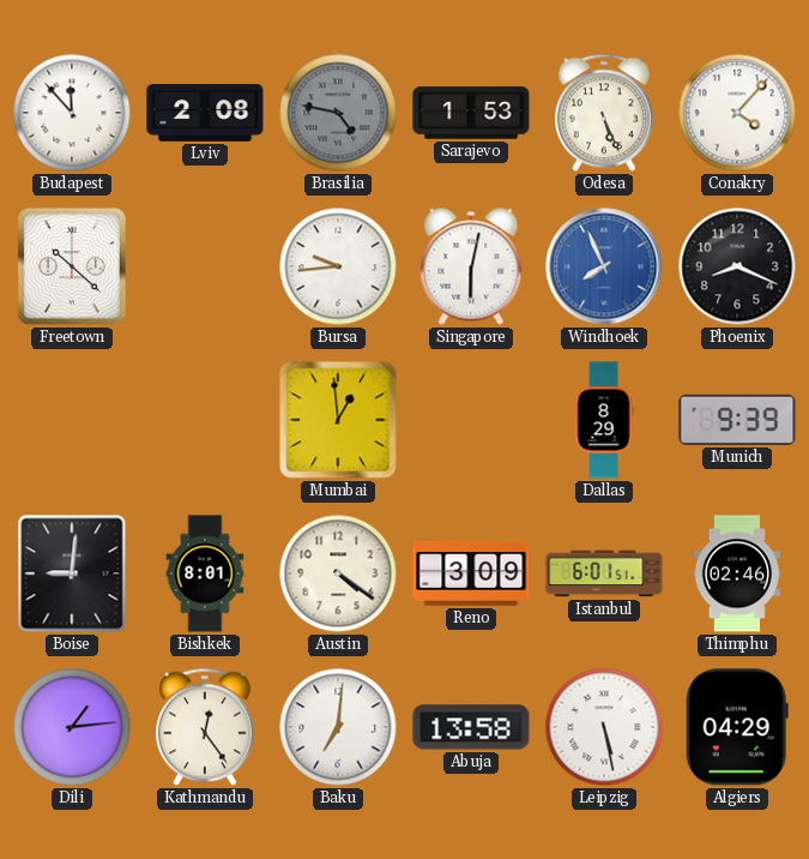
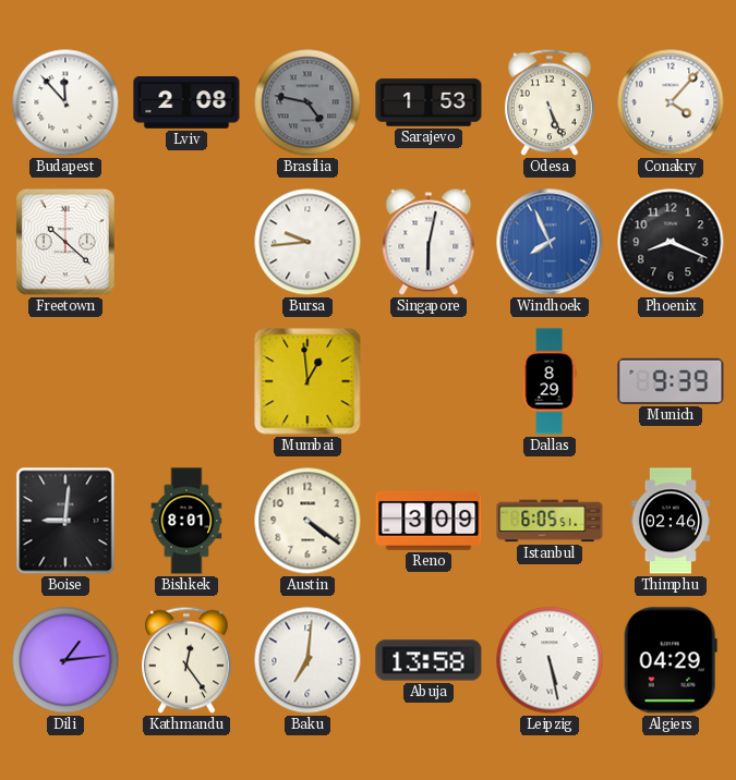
Istanbul: 6:01 -> 6:05
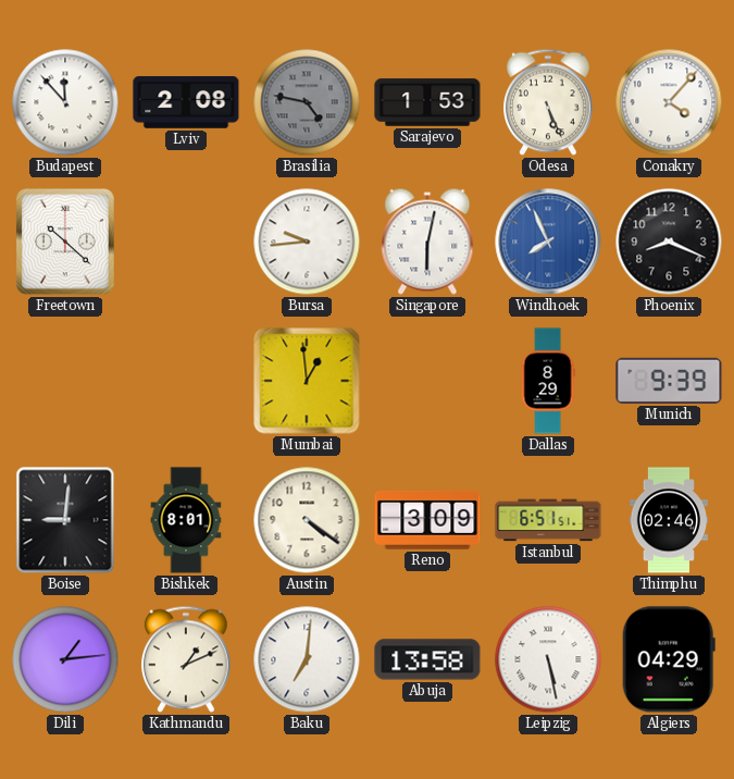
Istanbul: 6:05 -> 6:51
Kathmandu: 12:24 -> 1:11
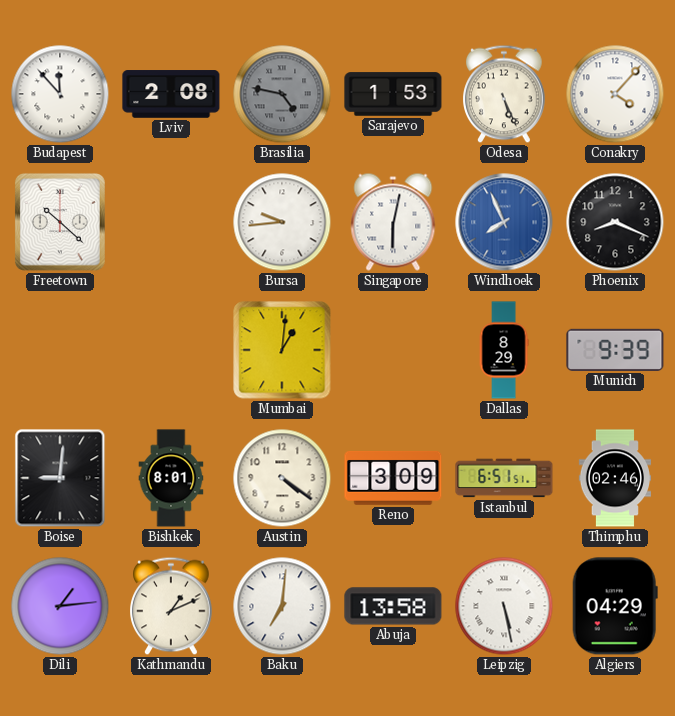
Mumbai: 12:59 -> 1:01
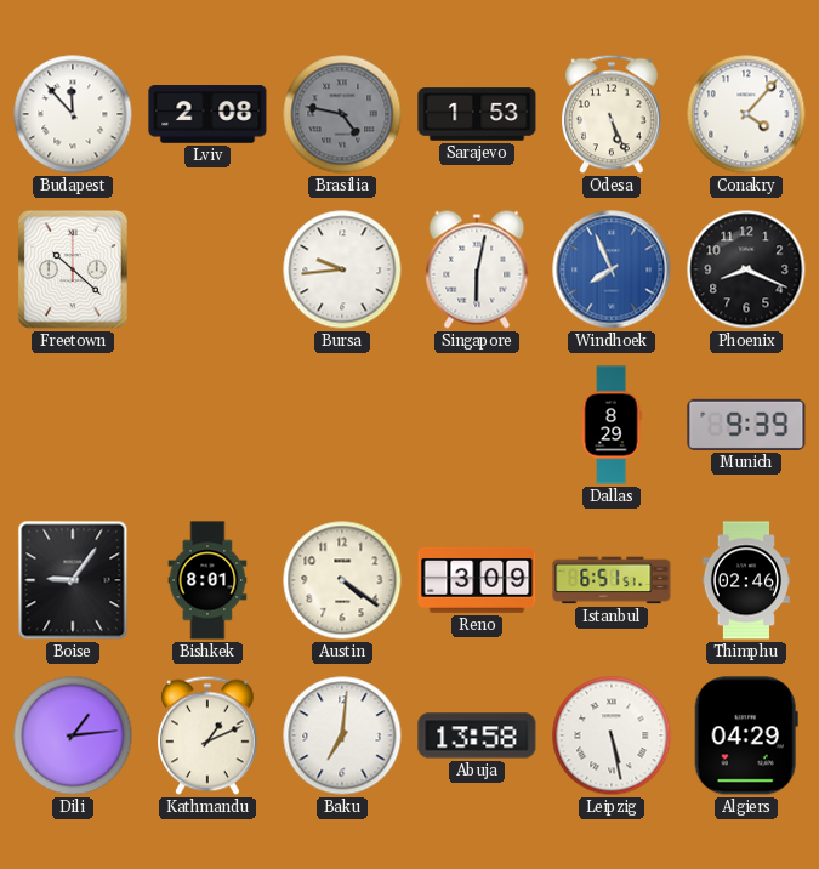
Mumbai: 1:01 -> none
Boise: 9:01 -> 9:06
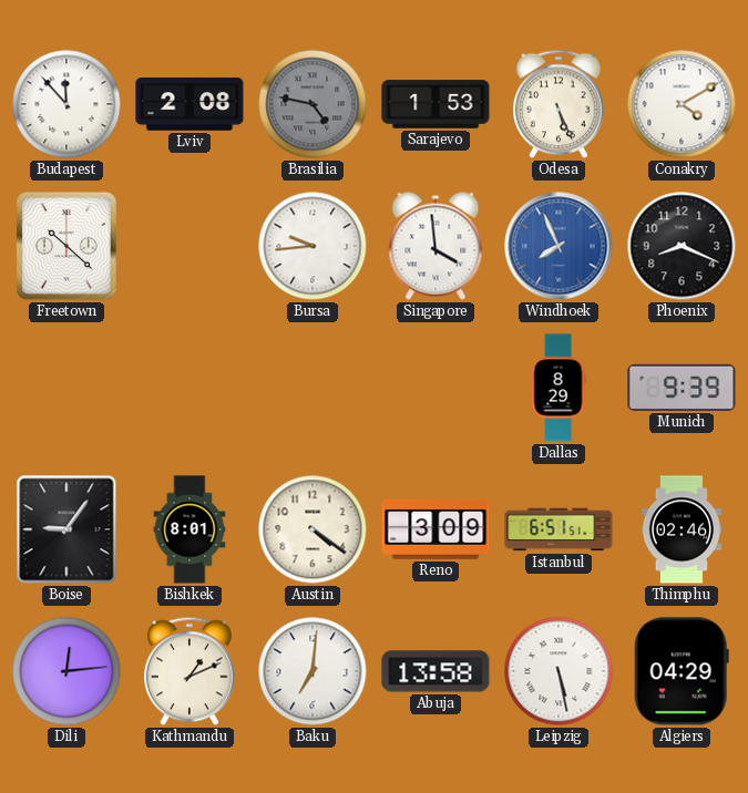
Conakry: 4:07 -> 4:10
Singapore: 6:02 -> 3:59
Dili: 1:14 -> 12:14
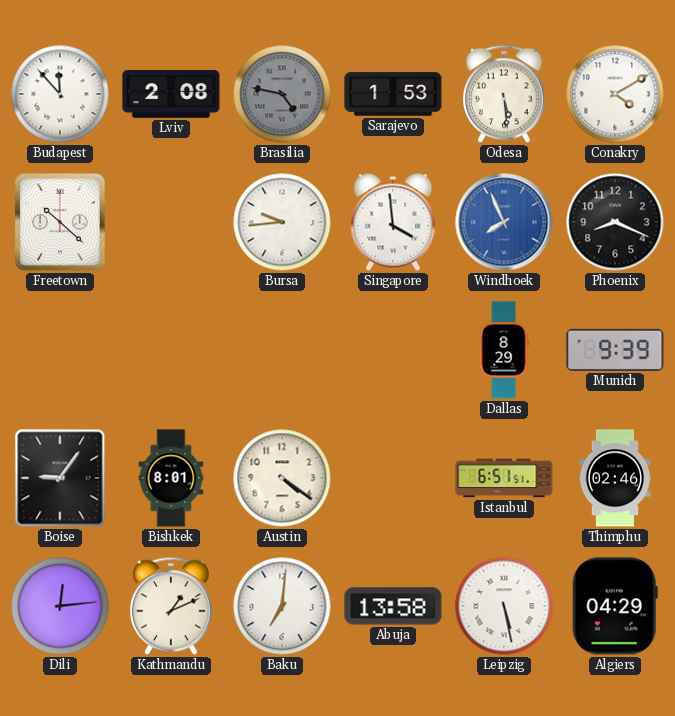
Odesa: 5:26 -> 5:29
Reno: 3:09 -> none
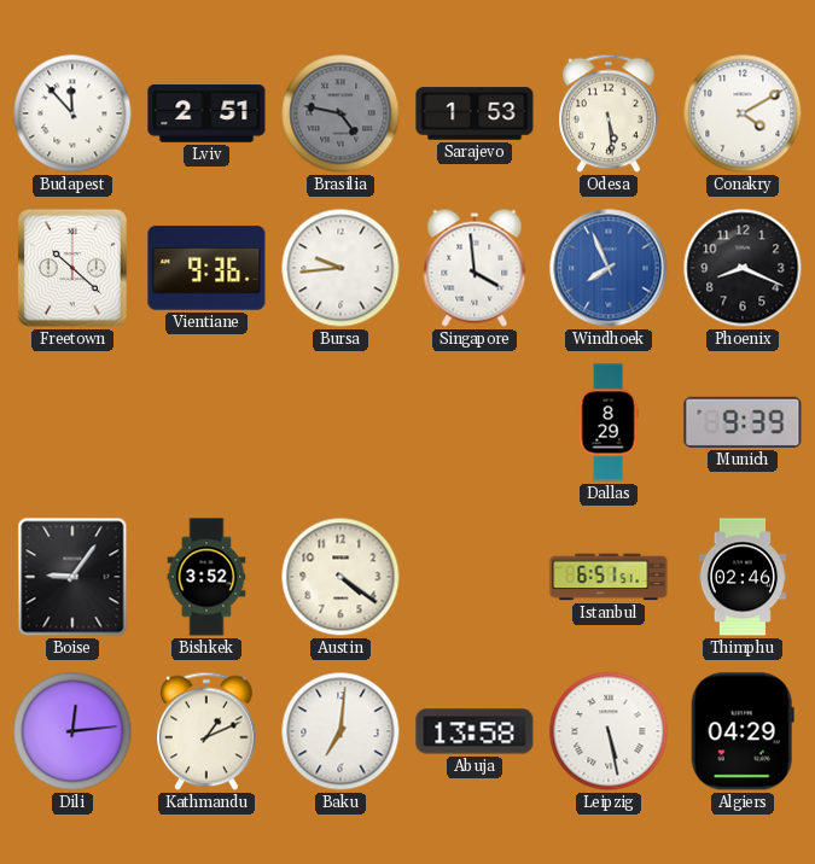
Lviv: 2:08 -> 2:51
Vientiane: none -> 9:36
Bishkek: 8:01 -> 3:52
